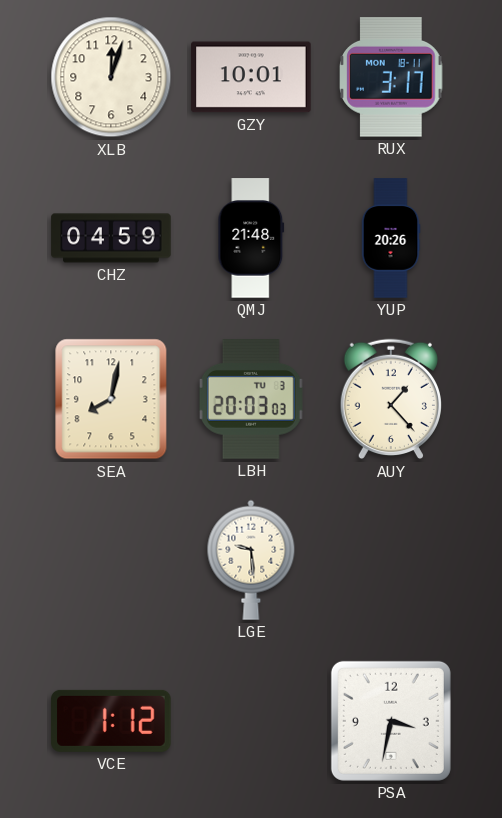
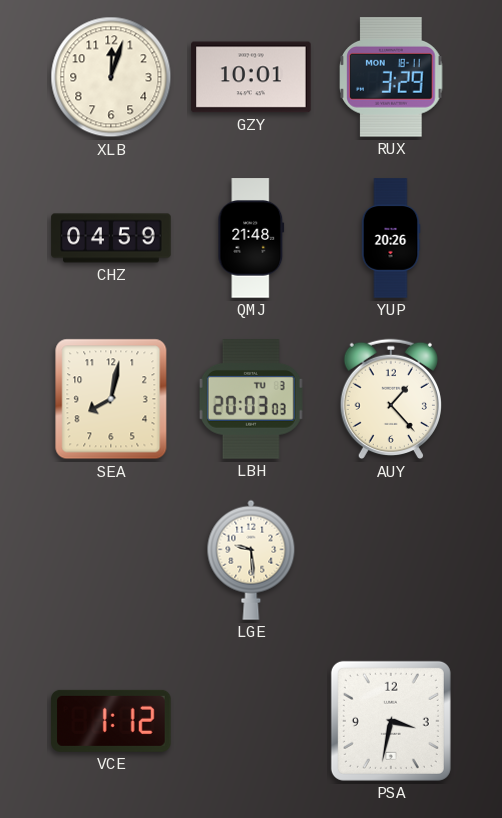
RUX: 3:17 -> 3:29
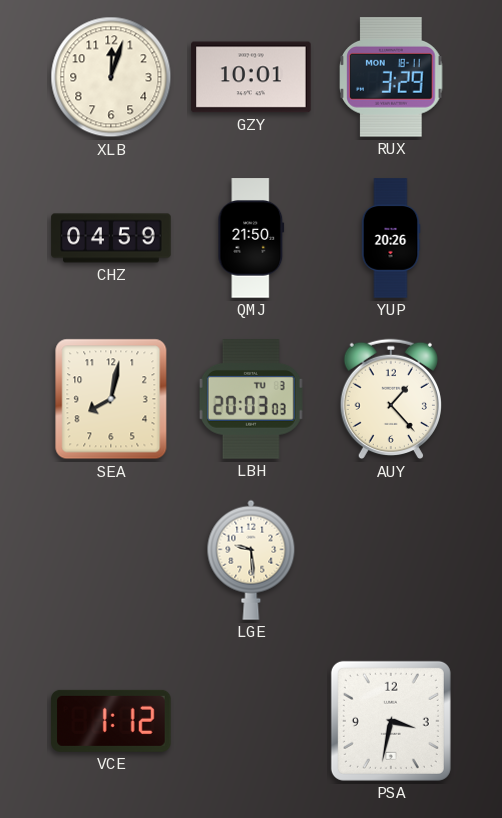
QMJ: 21:48 -> 21:50
